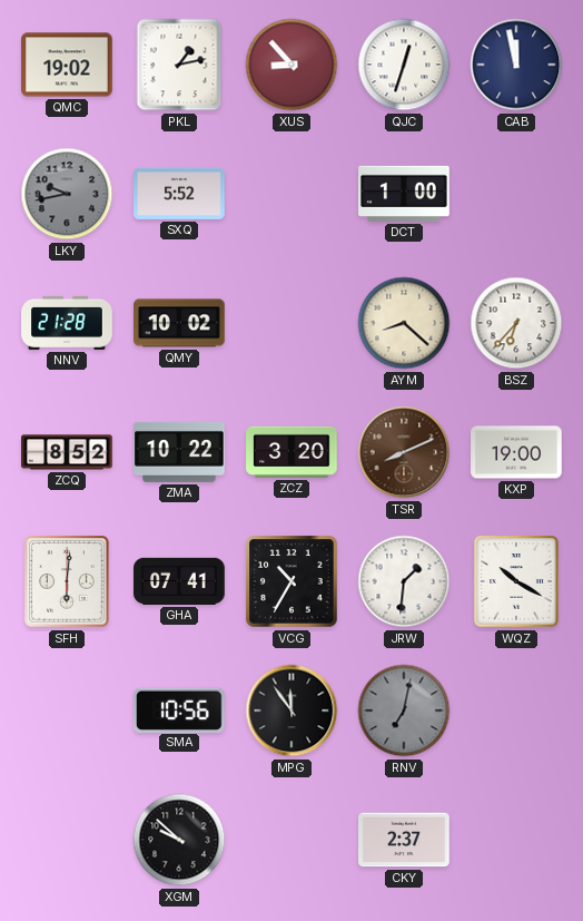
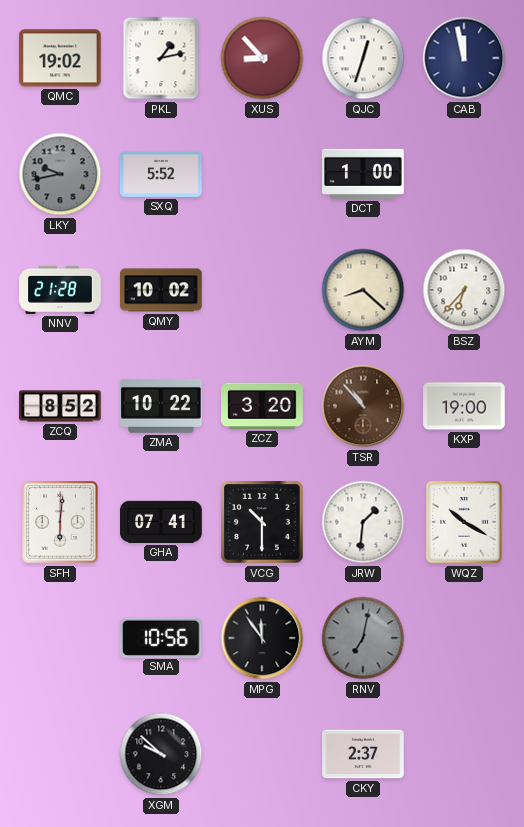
TSR: 8:11 -> 10:53
VCG: 10:35 -> 10:30
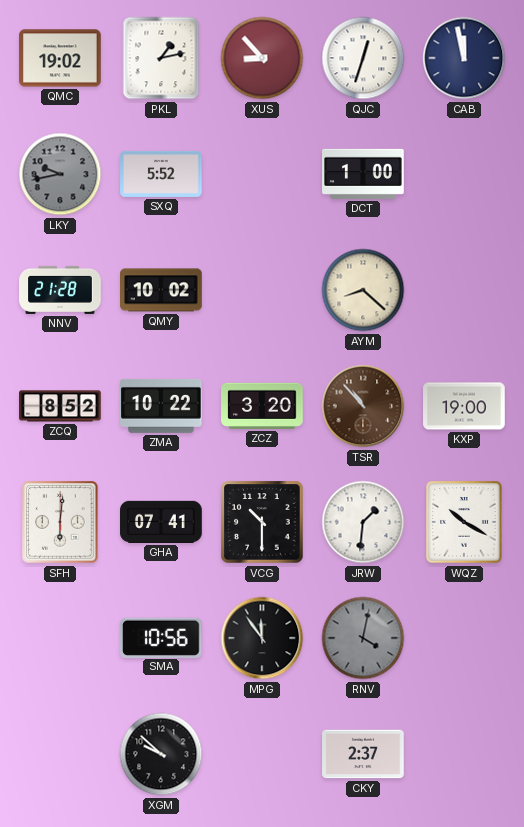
BSZ: 6:37 -> none
RNV: 7:02 -> 4:02
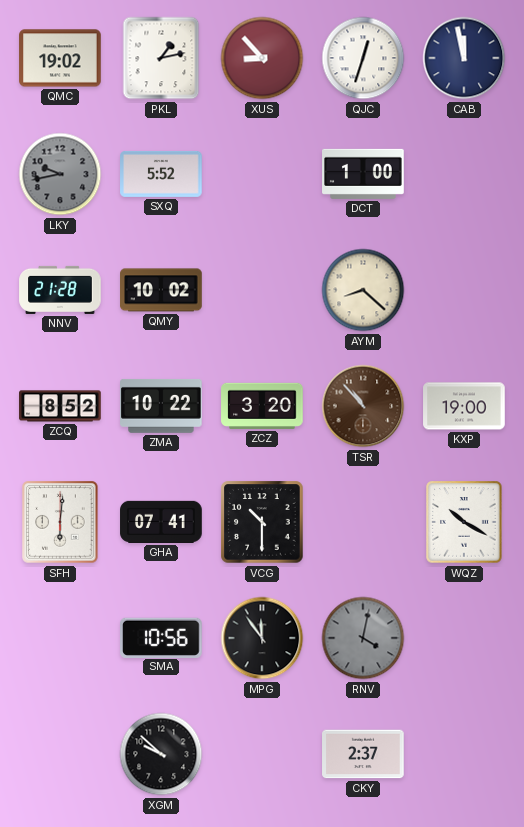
JRW: 1:31 -> none
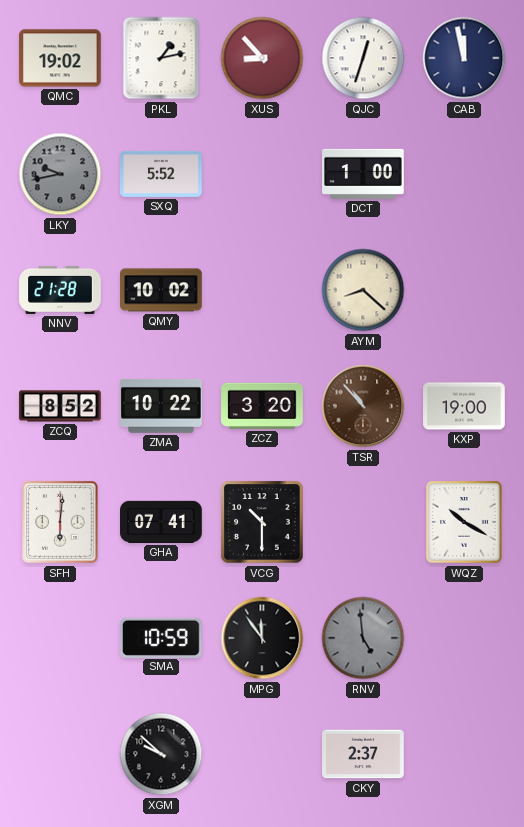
SMA: 10:56 -> 10:59
RNV: 4:02 -> 4:59
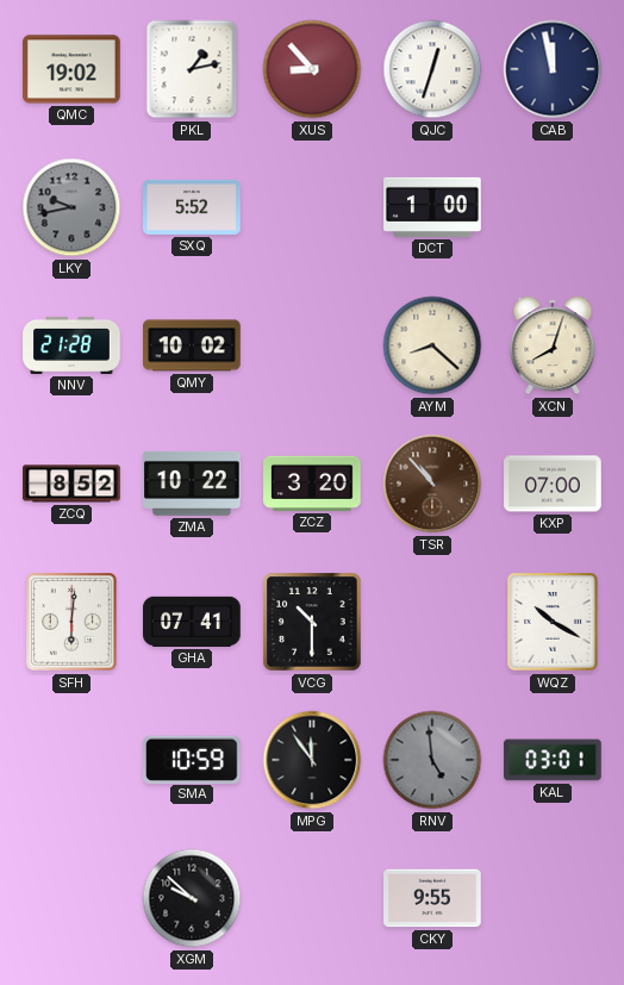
XCN: none -> 8:03
KXP: 19:00 -> 07:00
KAL: none -> 03:01
CKY: 2:37 -> 9:55
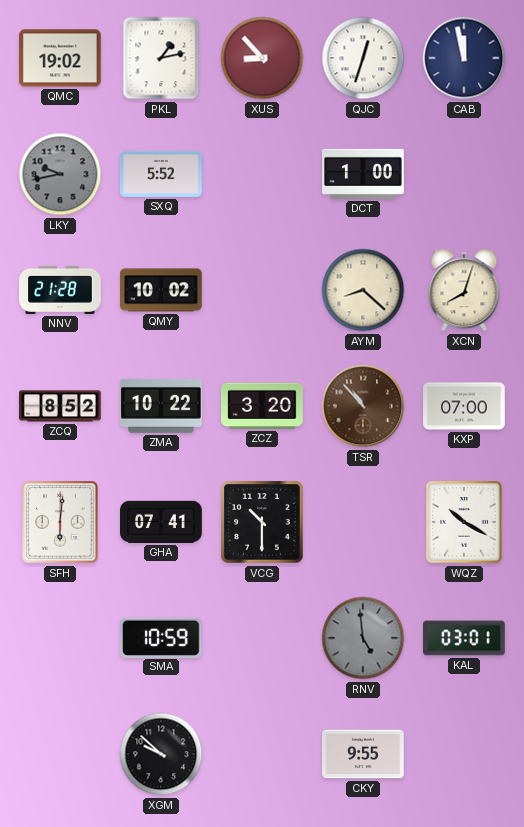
MPG: 11:54 -> none
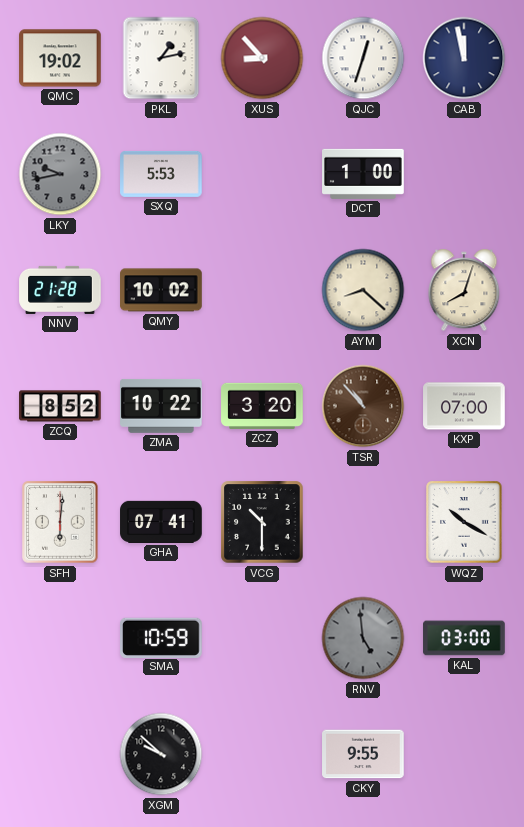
SXQ: 5:52 -> 5:53
KAL: 03:01 -> 03:00
